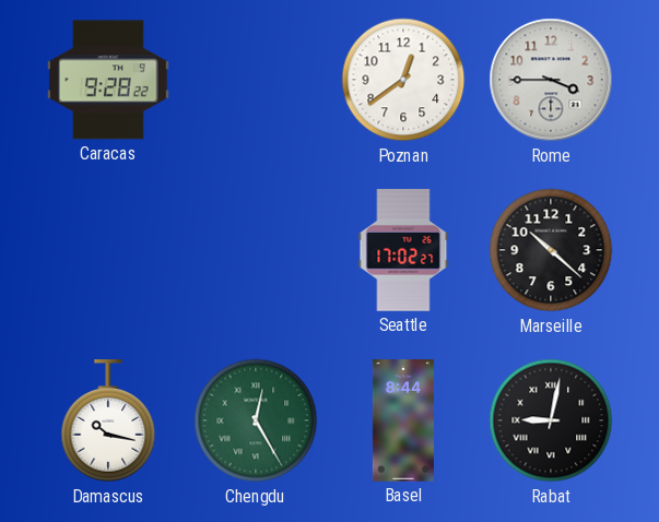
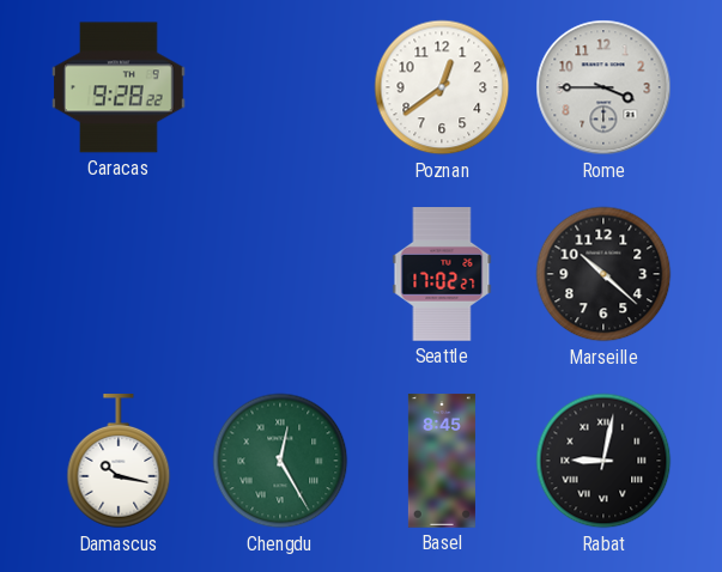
Basel: 8:44 -> 8:45
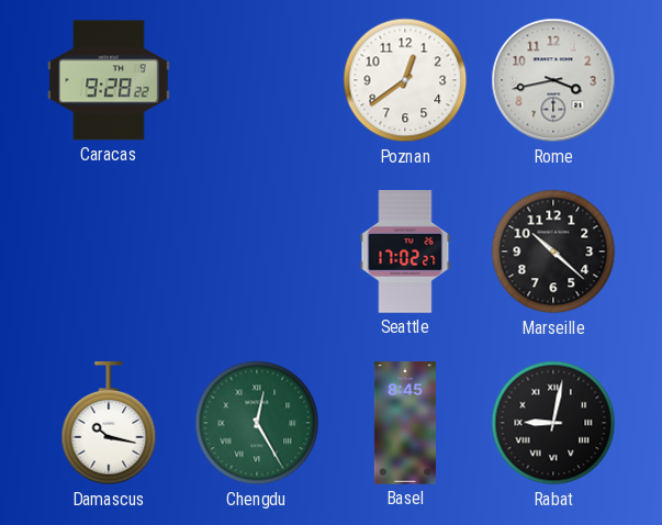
Rome: 3:45 -> 3:43
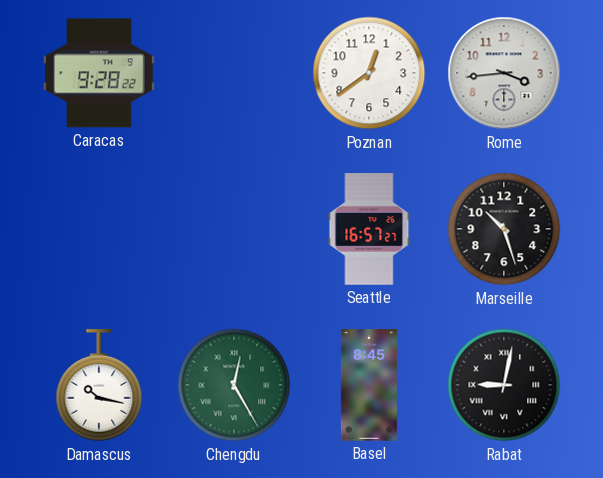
Rome: 3:43 -> 3:44
Seattle: 17:02 -> 16:57
Marseille: 10:22 -> 10:27
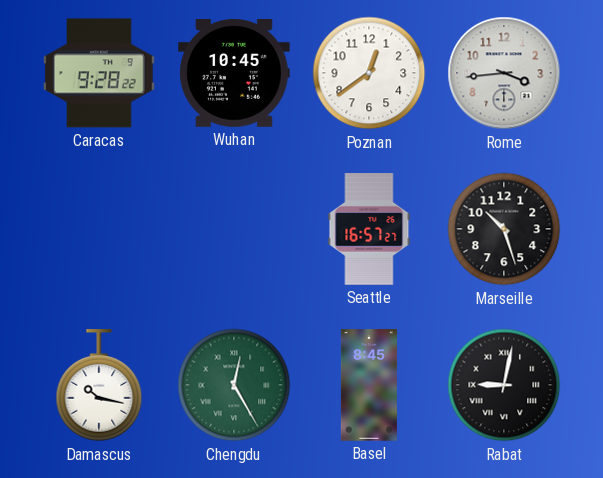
Wuhan: none -> 10:45
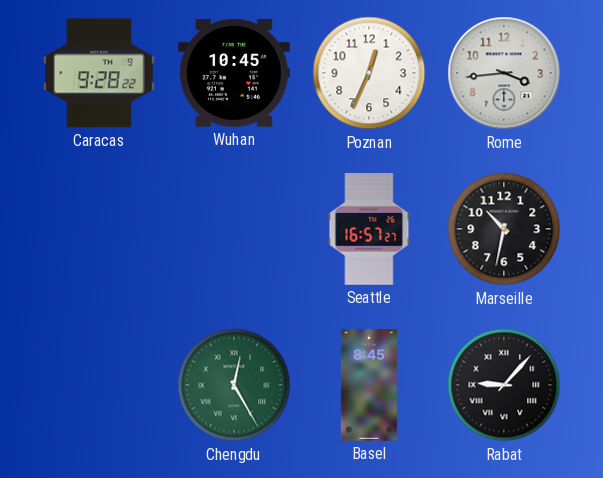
Poznan: 12:39 -> 12:34
Marseille: 10:27 -> 10:32
Damascus: 10:17 -> none
Rabat: 9:02 -> 9:07
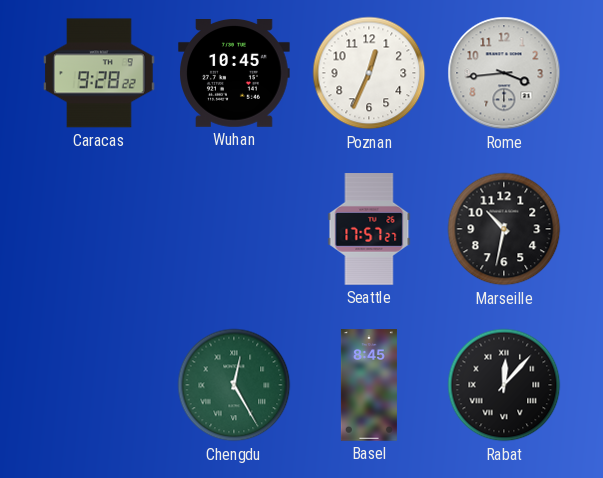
Seattle: 16:57 -> 17:57
Rabat: 9:07 -> 12:07
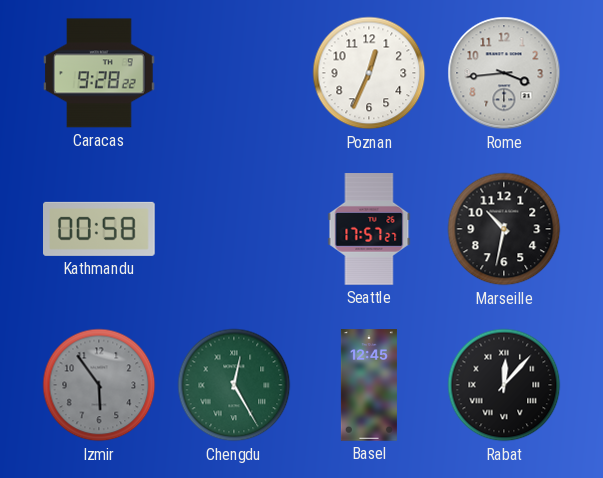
Wuhan: 10:45 -> none
Kathmandu: none -> 00:58
Izmir: none -> 5:54
Basel: 8:45 -> 12:45
